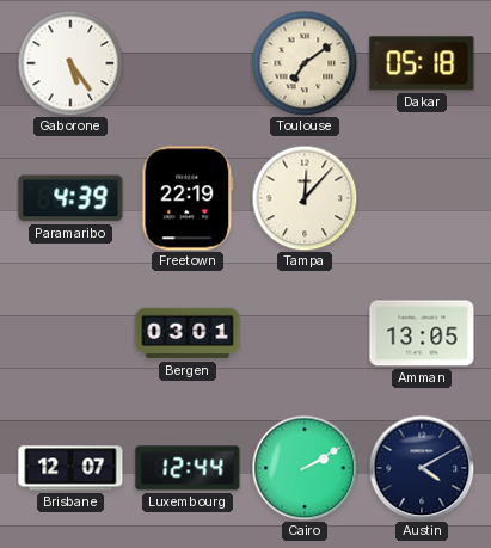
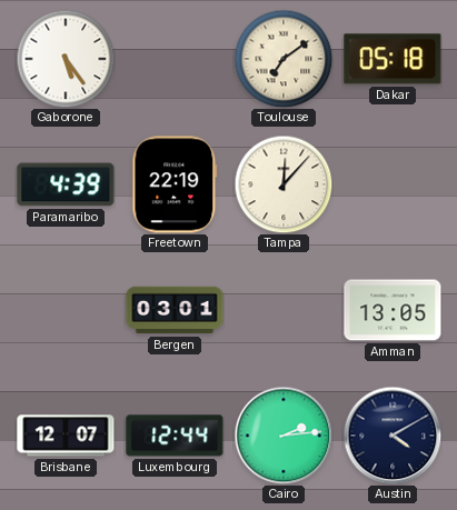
Cairo: 2:10 -> 2:14
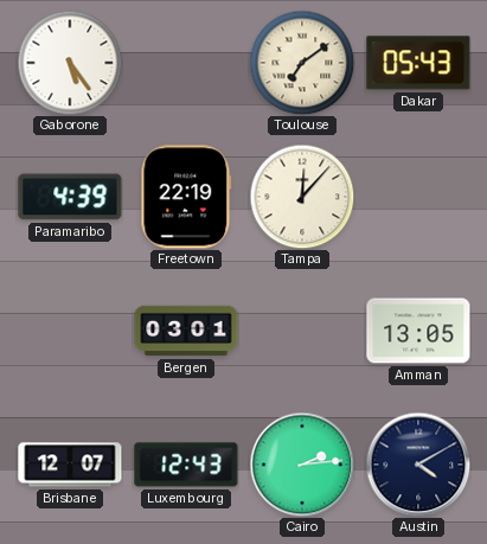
Dakar: 05:18 -> 05:43
Luxembourg: 12:44 -> 12:43
